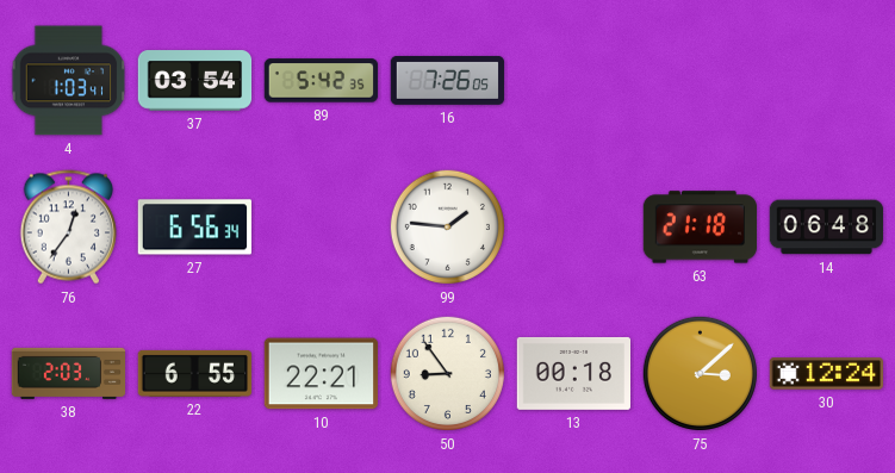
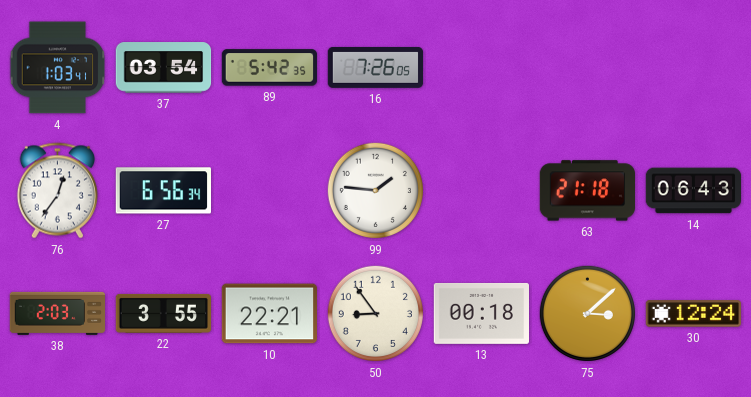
14: 06:48 -> 06:43
22: 6:55 -> 3:55
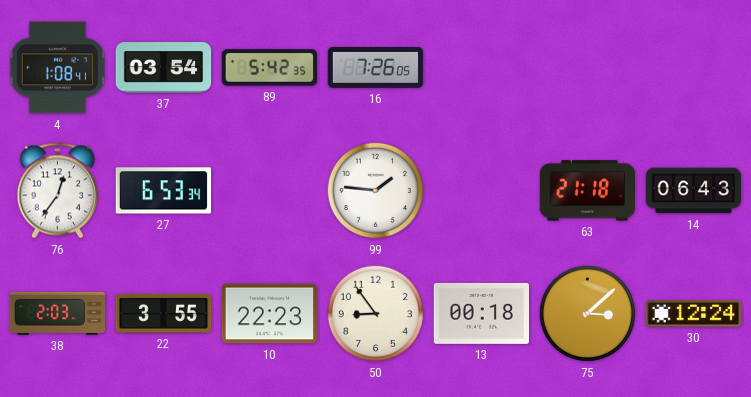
4: 1:03 -> 1:08
27: 6:56 -> 6:53
10: 22:21 -> 22:23
